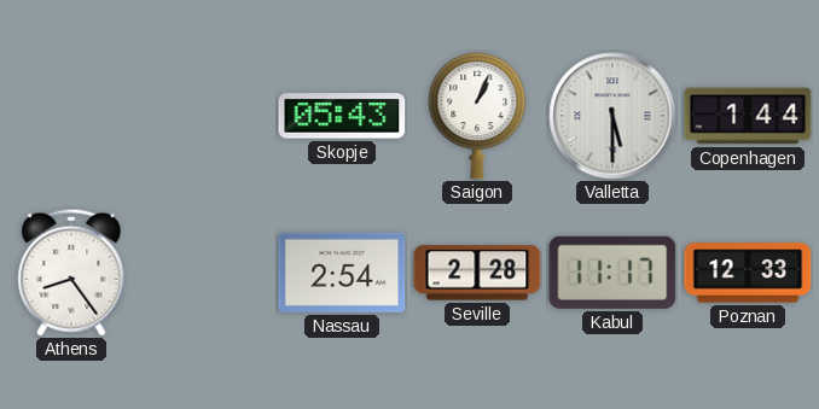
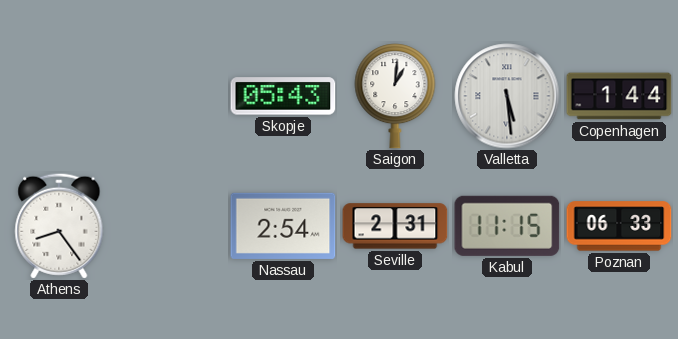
Saigon: 1:04 -> 1:01
Valletta: 5:30 -> 5:29
Seville: 2:28 -> 2:31
Kabul: 11:17 -> 11:15
Poznan: 12:33 -> 06:33
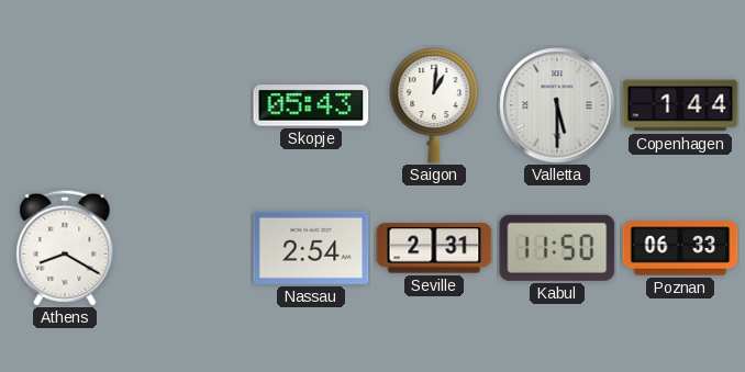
Valletta: 5:29 -> 5:30
Athens: 8:24 -> 8:20
Kabul: 11:15 -> 11:50
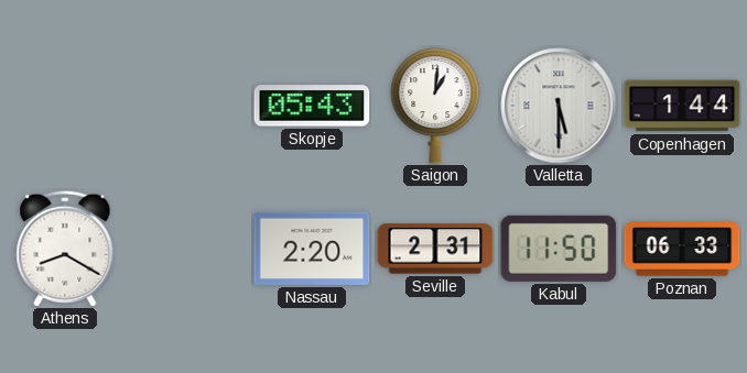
Nassau: 2:54 -> 2:20
